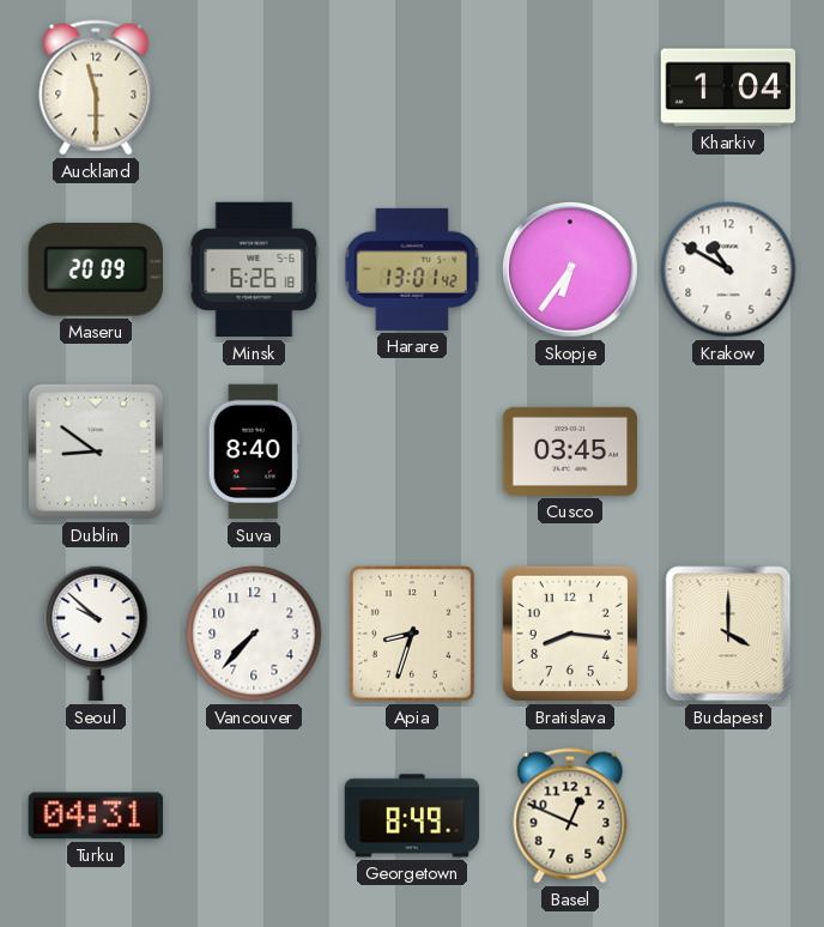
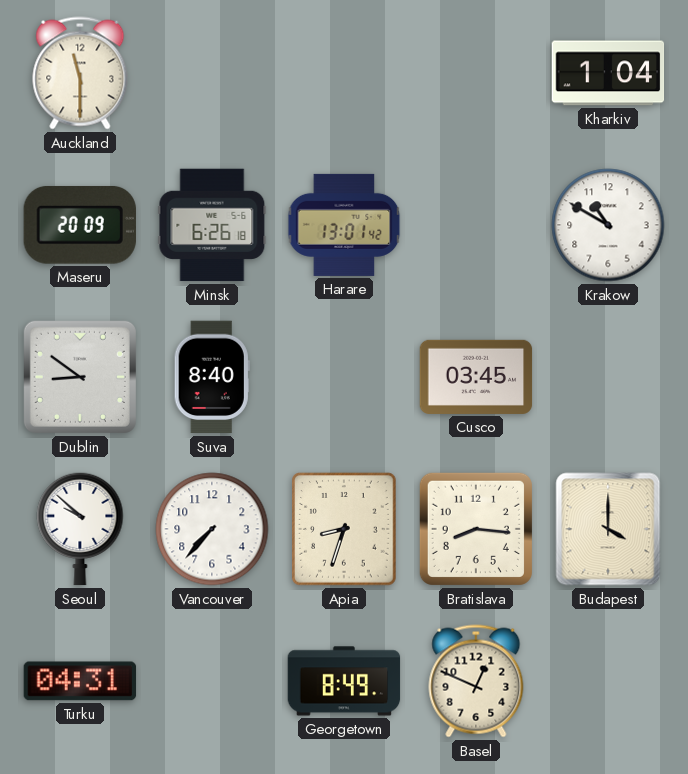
Skopje: 6:36 -> none
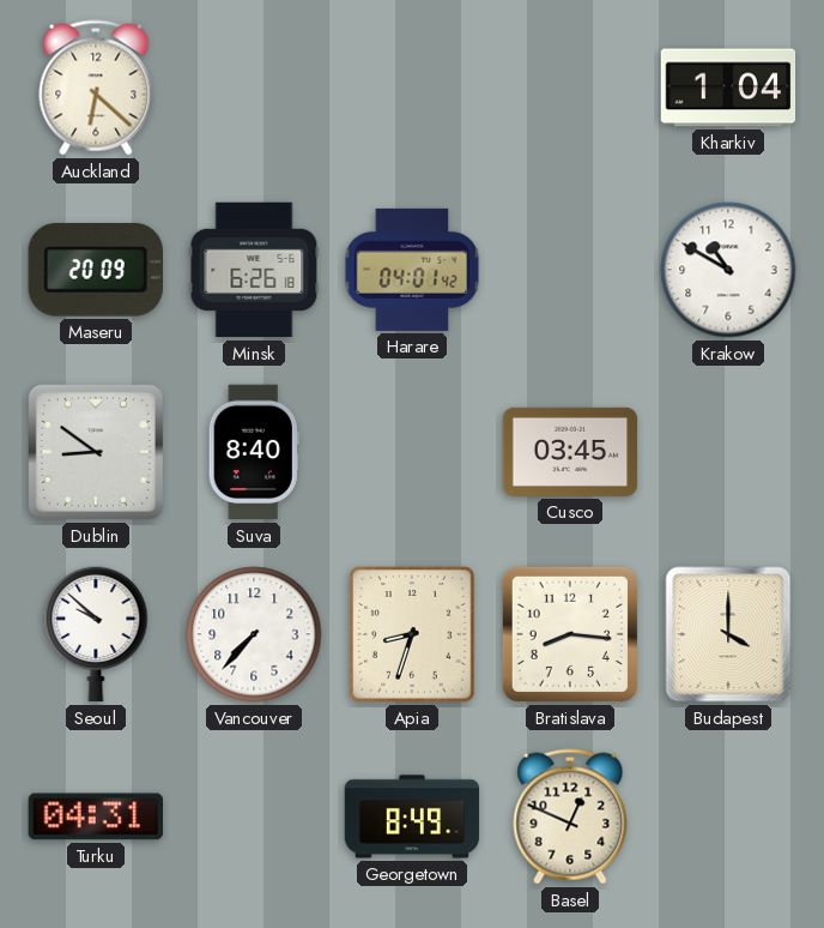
Auckland: 11:30 -> 6:22
Harare: 13:01 -> 04:01
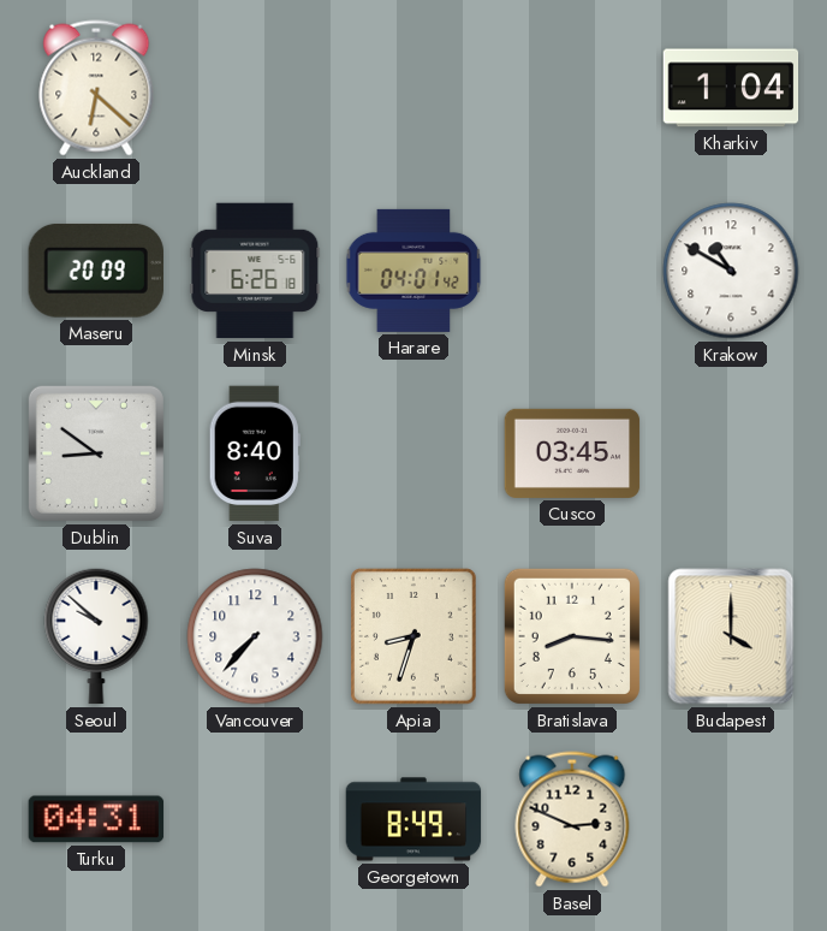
Basel: 12:49 -> 2:49
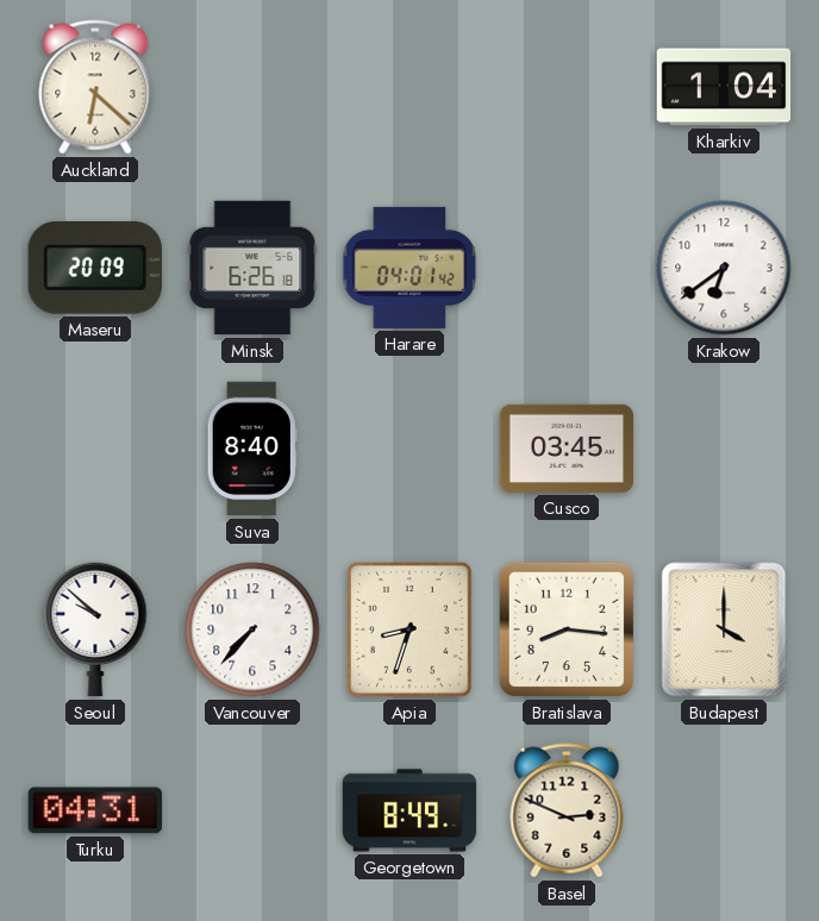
Krakow: 10:50 -> 6:39
Dublin: 8:51 -> none
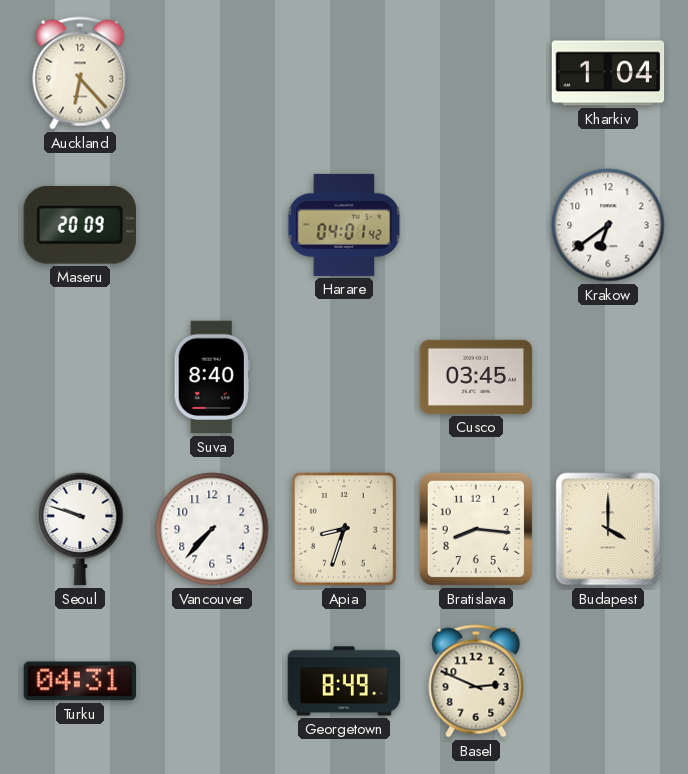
Auckland: 6:22 -> 6:23
Minsk: 6:26 -> none
Seoul: 9:52 -> 9:48
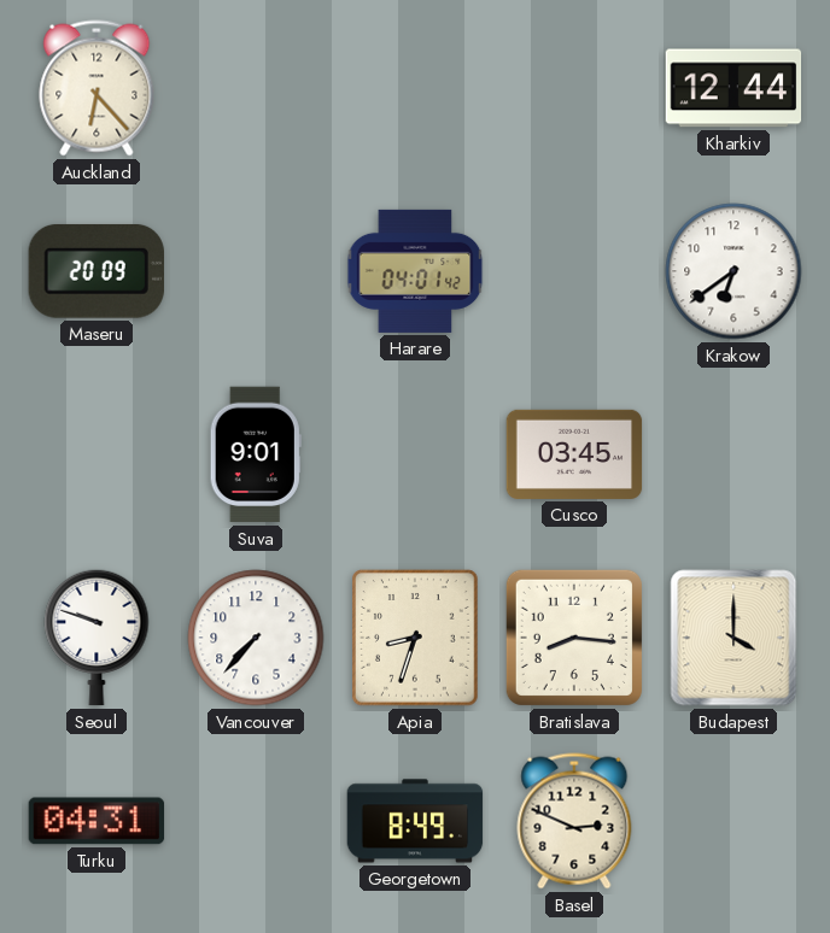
Kharkiv: 1:04 -> 12:44
Suva: 8:40 -> 9:01
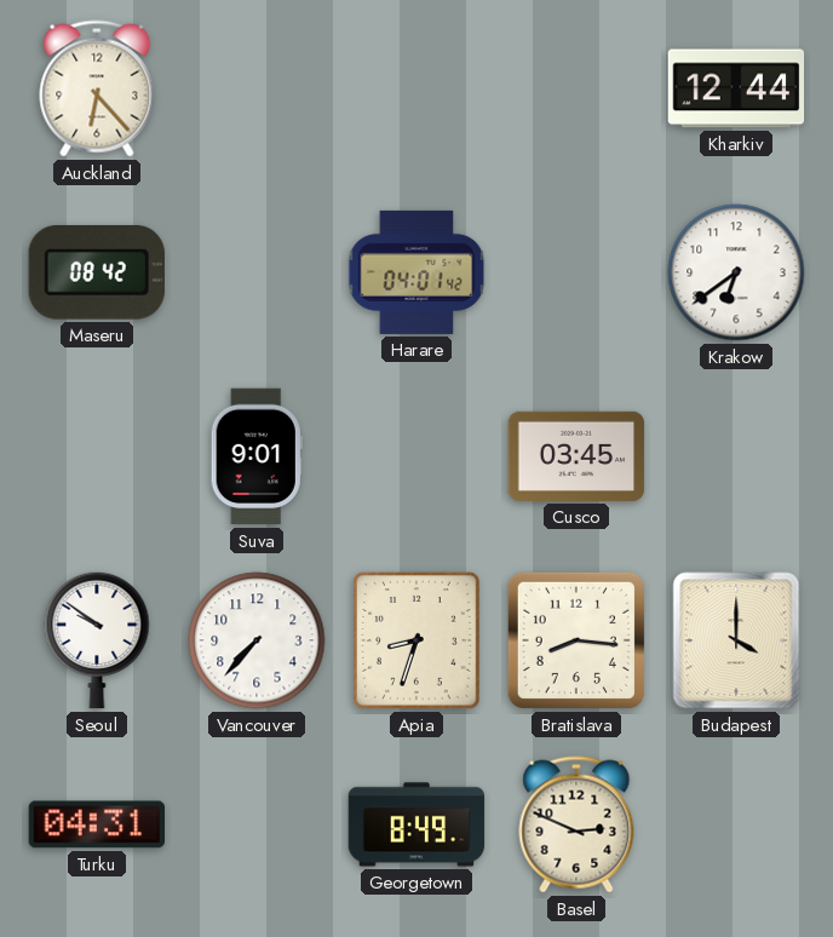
Maseru: 20:09 -> 08:42
Seoul: 9:48 -> 9:51
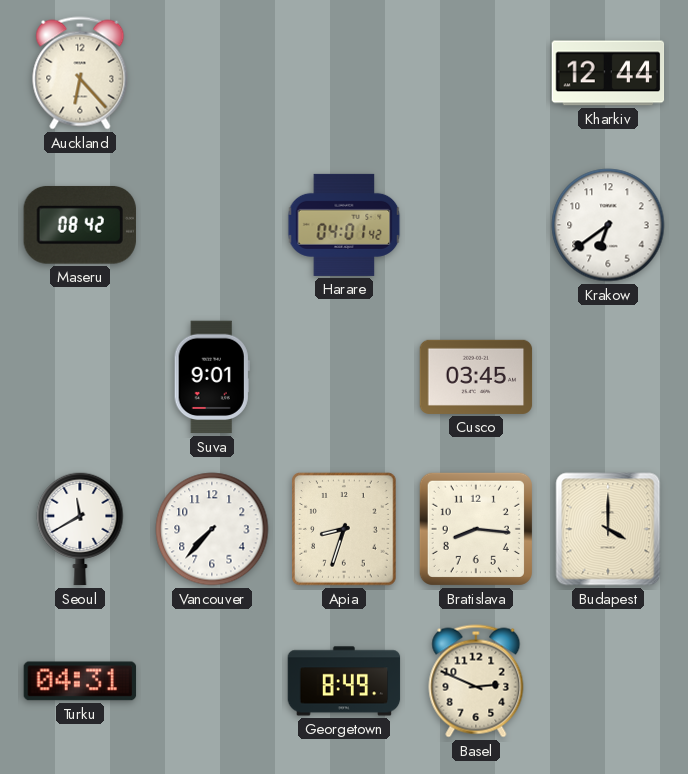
Seoul: 9:51 -> 11:40
